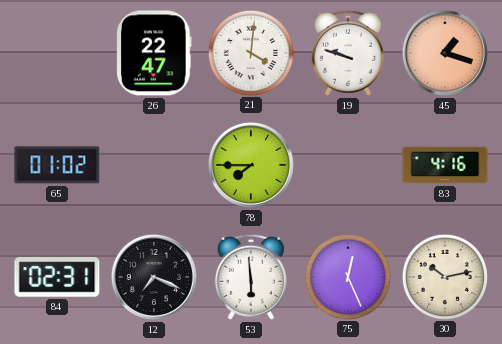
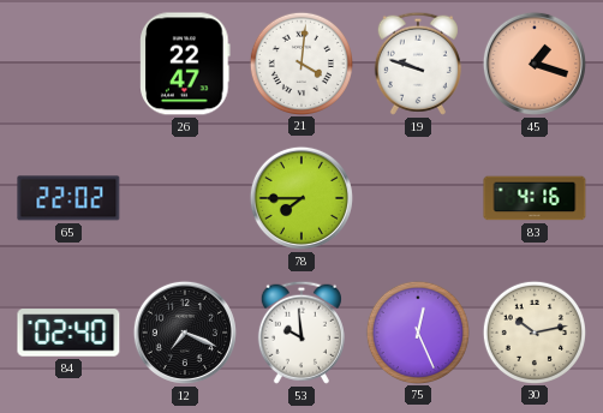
65: 01:02 -> 22:02
84: 02:31 -> 02:40
53: 5:59 -> 9:59
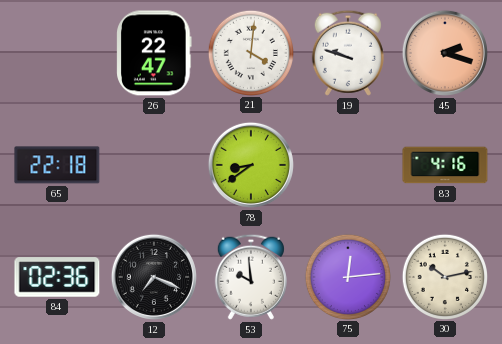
45: 1:18 -> 2:18
65: 22:02 -> 22:18
78: 7:45 -> 8:39
84: 02:40 -> 02:36
75: 12:26 -> 12:14
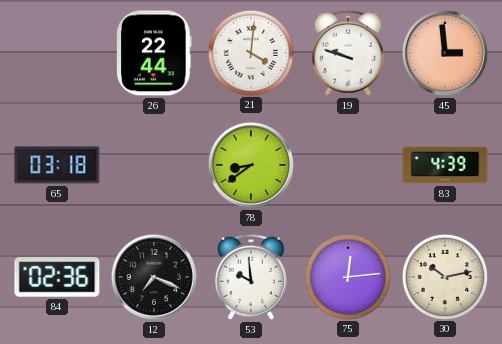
26: 22:47 -> 22:44
45: 2:18 -> 2:59
65: 22:18 -> 03:18
83: 4:16 -> 4:39
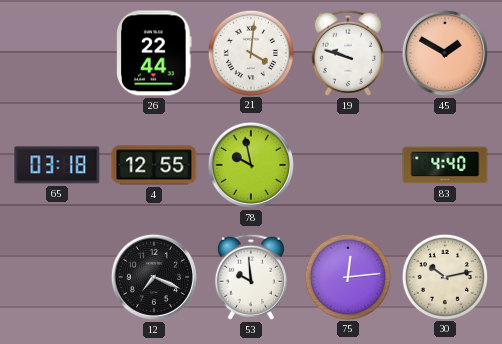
45: 2:59 -> 1:50
4: none -> 12:55
78: 8:39 -> 9:58
83: 4:39 -> 4:40
84: 02:36 -> none
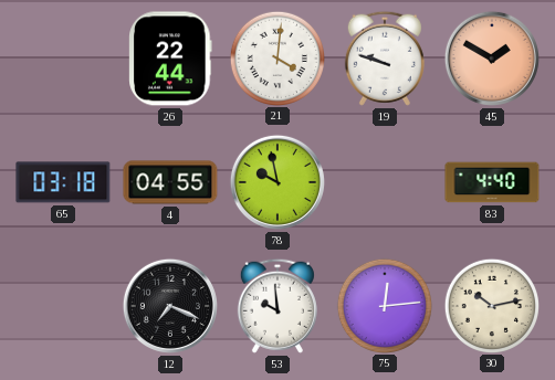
4: 12:55 -> 04:55
